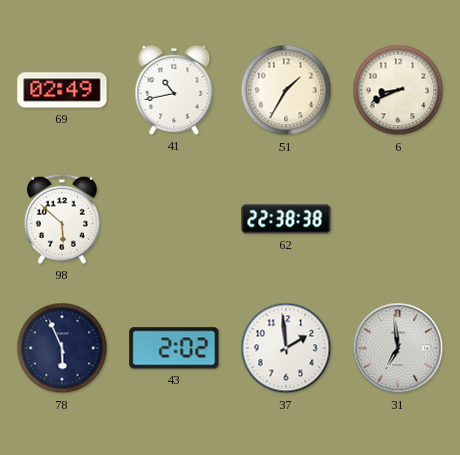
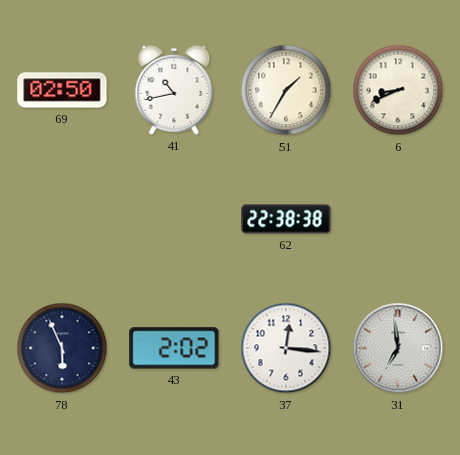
69: 02:49 -> 02:50
98: 5:52 -> none
37: 1:59 -> 12:16
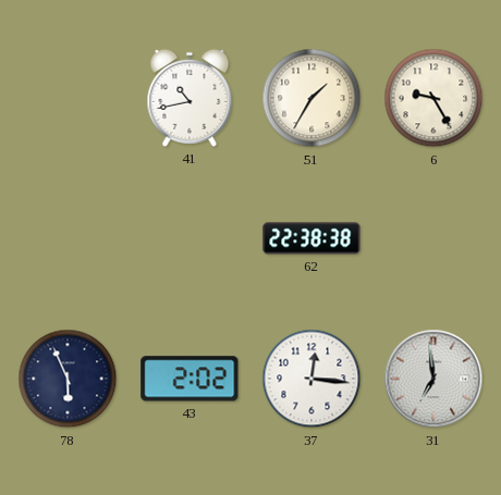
69: 02:50 -> none
6: 8:41 -> 9:25
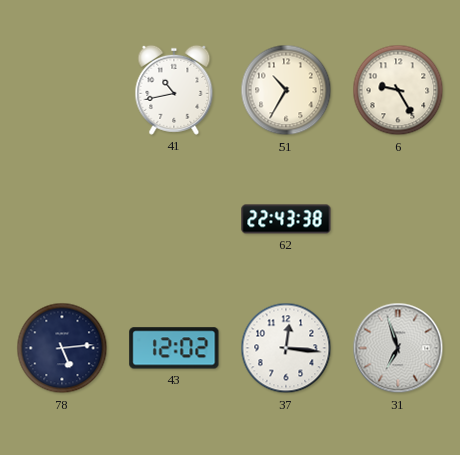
51: 1:35 -> 10:35
62: 22:38 -> 22:43
78: 5:56 -> 5:14
43: 2:02 -> 12:02
31: 6:59 -> 6:57
